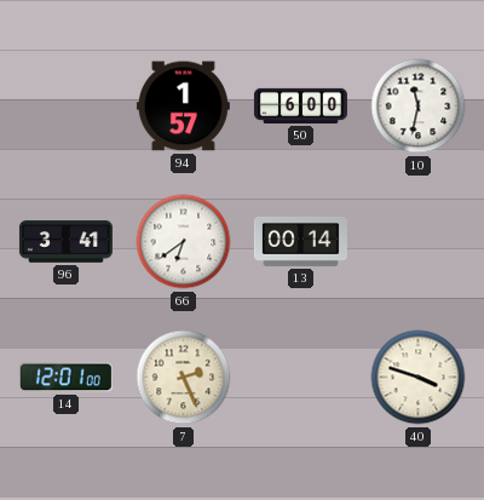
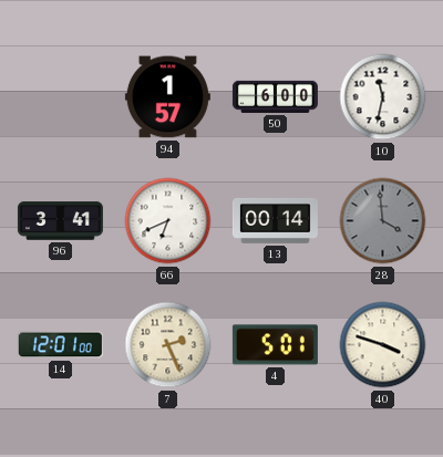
66: 6:39 -> 6:41
28: none -> 3:59
4: none -> 5:01
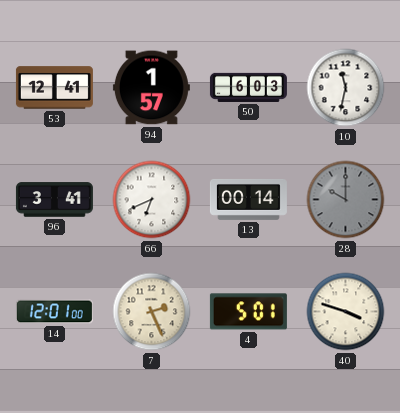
53: none -> 12:41
50: 6:00 -> 6:03
28: 3:59 -> 10:00
